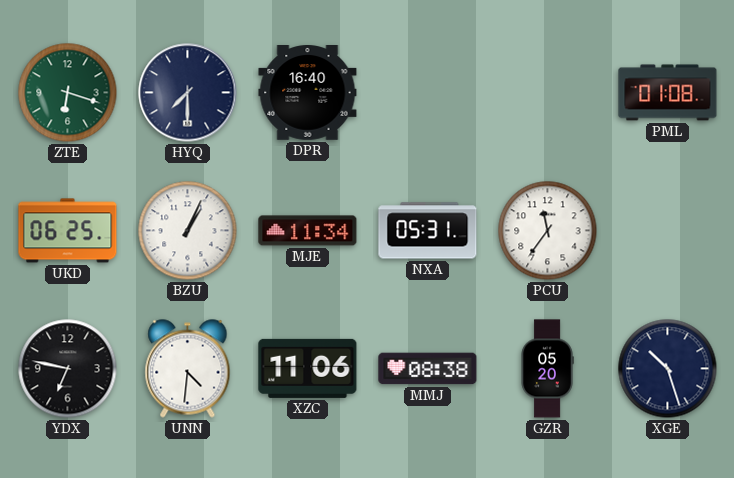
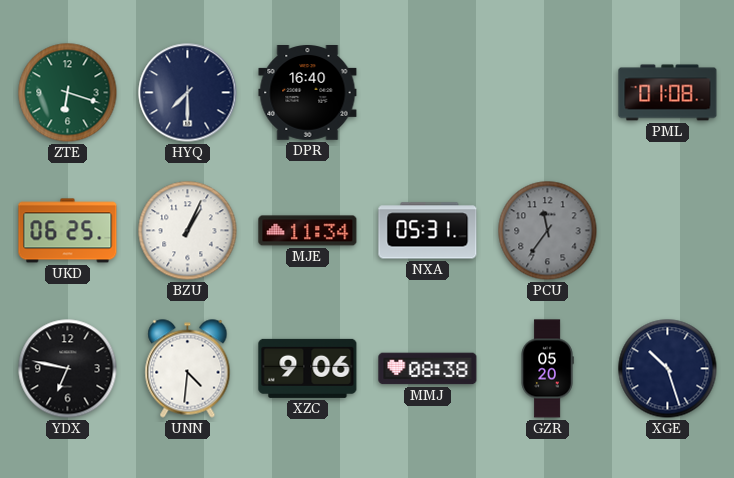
PCU dial: white -> grey
XZC: 11:06 -> 9:06
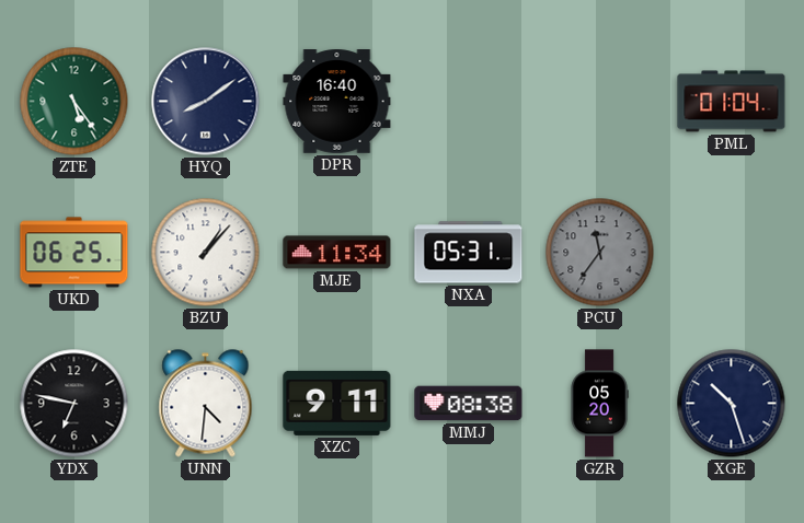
ZTE: 6:18 -> 5:24
HYQ: 7:30 -> 8:09
PML: 01:08 -> 01:04
BZU: 1:04 -> 1:07
XZC: 9:06 -> 9:11
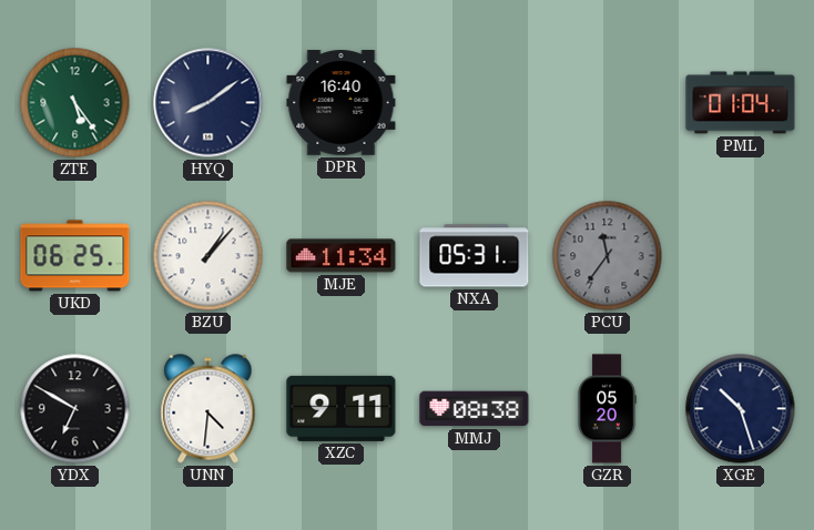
YDX: 6:47 -> 6:50
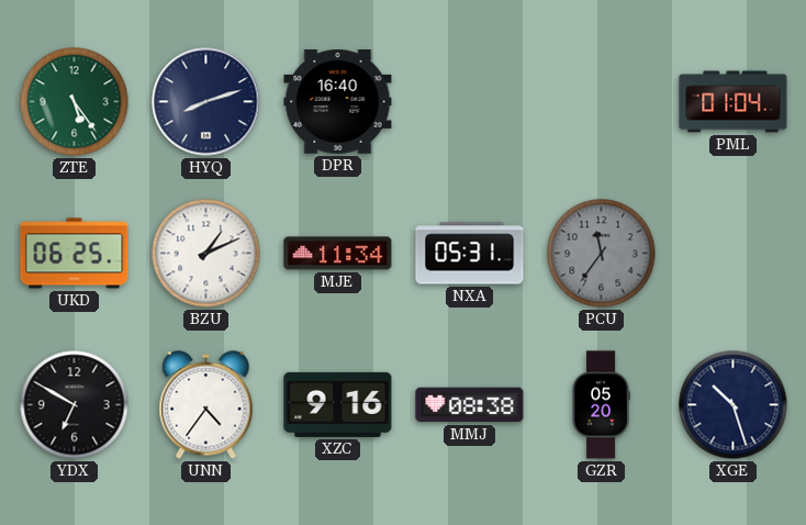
HYQ: 8:09 -> 8:12
BZU: 1:07 -> 1:11
UNN: 4:31 -> 4:36
XZC: 9:11 -> 9:16
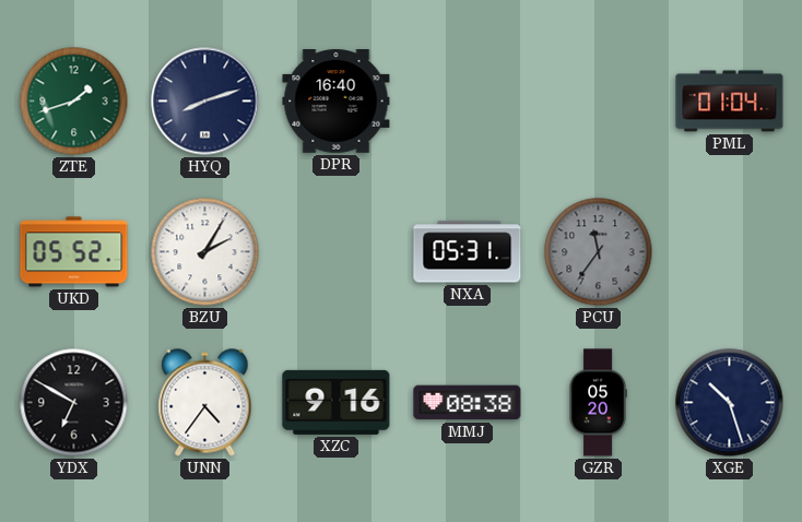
ZTE: 5:24 -> 1:42
UKD: 06:25 -> 05:52
BZU: 1:11 -> 2:05
MJE: 11:34 -> none
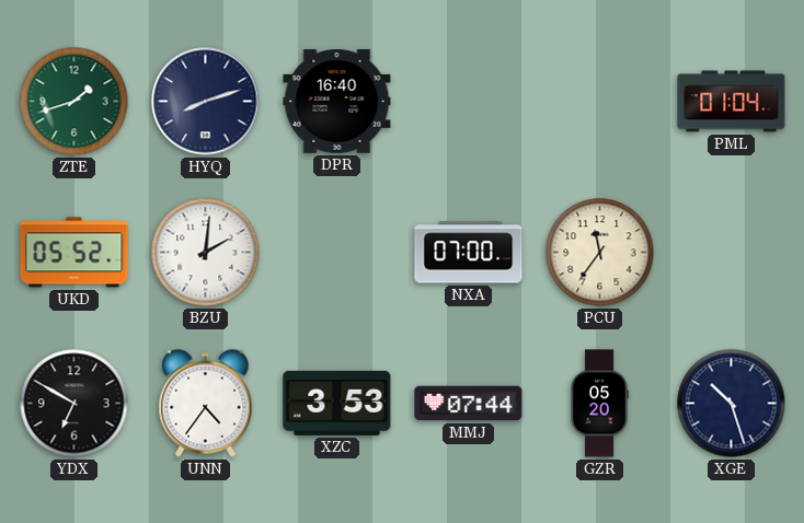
BZU: 2:05 -> 2:01
NXA: 05:31 -> 07:00
PCU dial: grey -> cream
XZC: 9:16 -> 3:53
MMJ: 08:38 -> 07:44
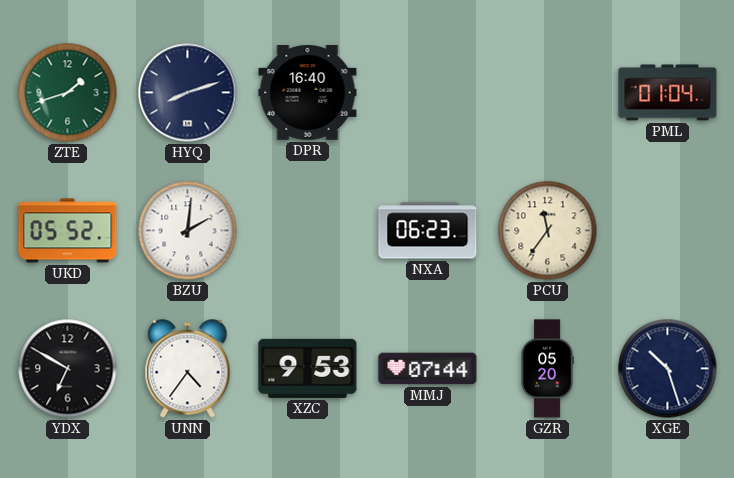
NXA: 07:00 -> 06:23
XZC: 3:53 -> 9:53
